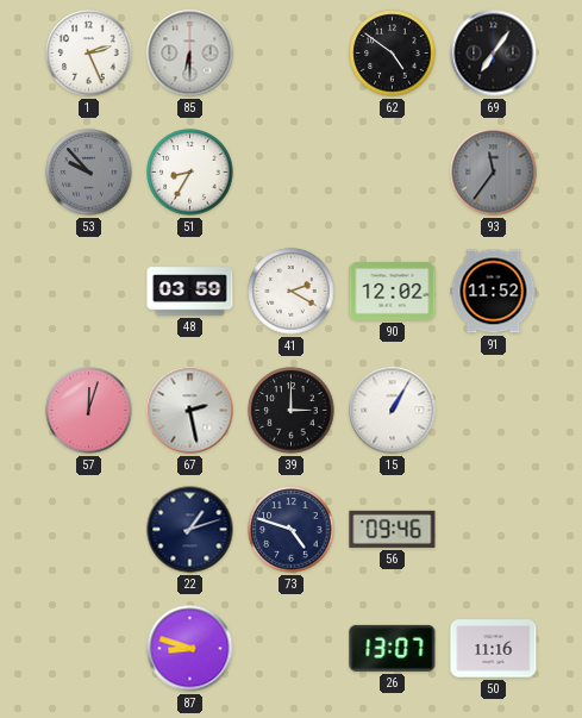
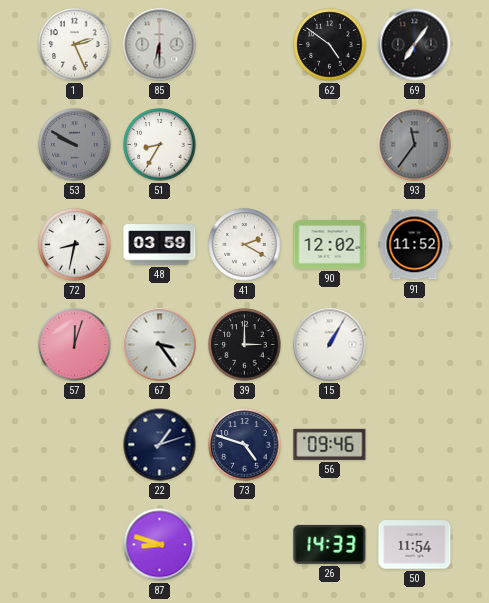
53: 9:53 -> 9:50
72: none -> 8:32
67: 2:28 -> 3:24
26: 13:07 -> 14:33
50: 11:16 -> 11:54
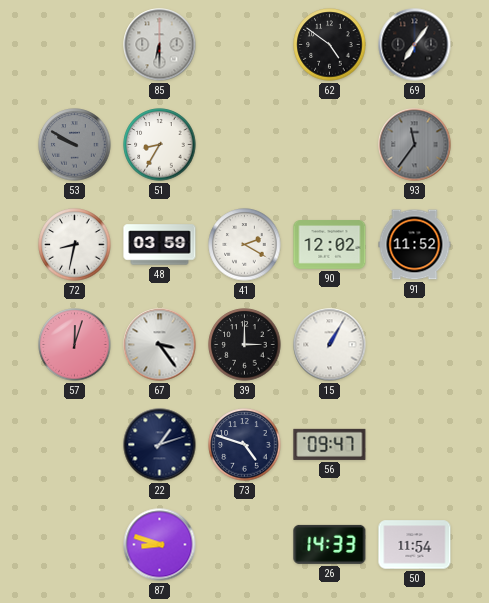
1: 2:26 -> none
56: 09:46 -> 09:47
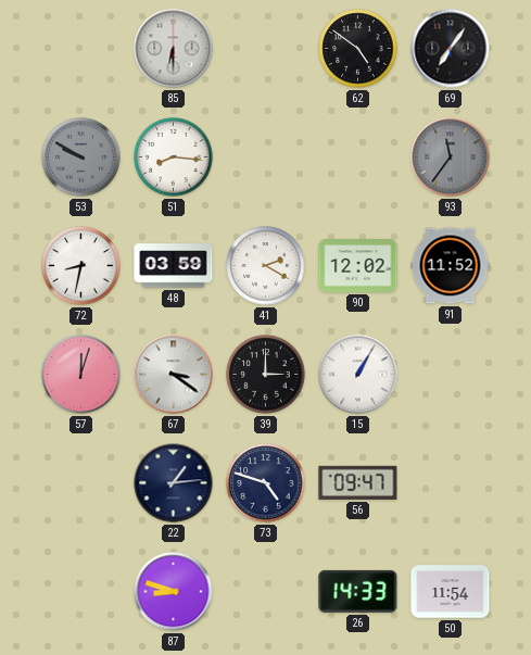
51: 8:35 -> 8:16
67: 3:24 -> 3:21
22: 1:12 -> 1:14
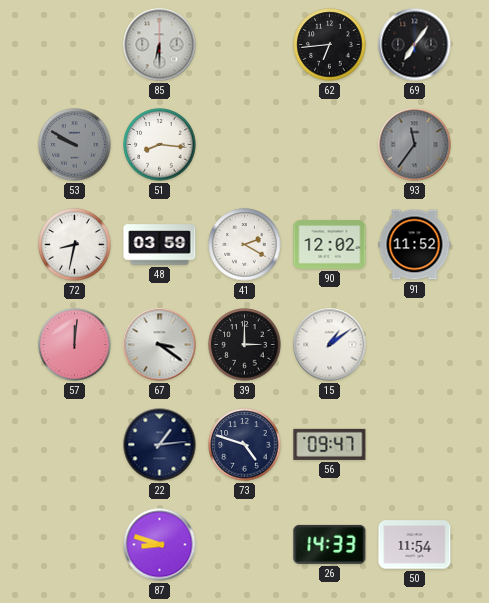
62: 4:51 -> 6:44
57: 12:03 -> 12:01
15: 1:05 -> 1:09
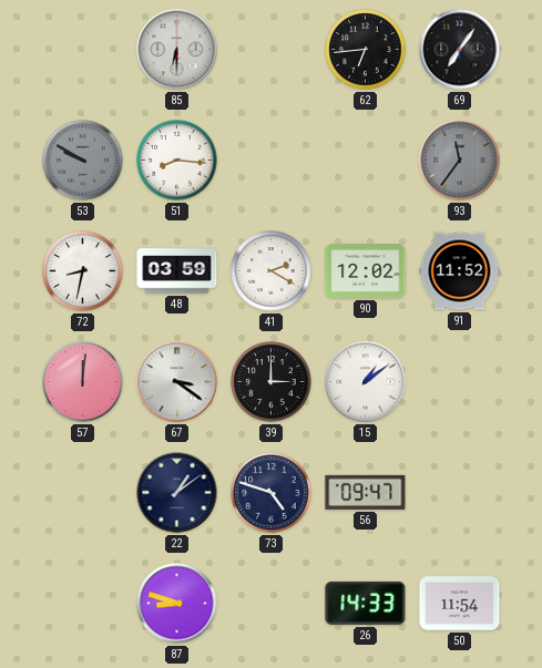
22: 1:14 -> 1:09
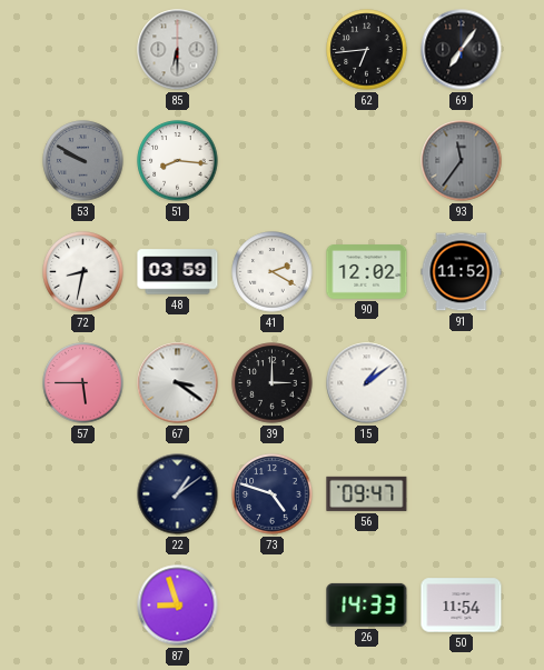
57: 12:01 -> 5:45
87: 8:48 -> 8:57
